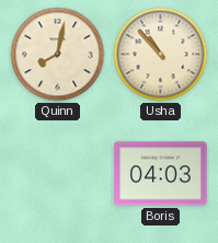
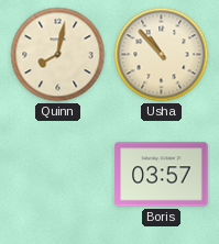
Boris: 04:03 -> 03:57
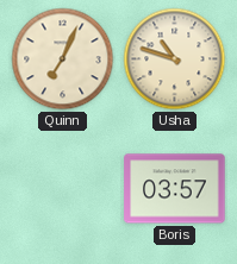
Quinn: 8:02 -> 7:04
Usha: 10:53 -> 10:48
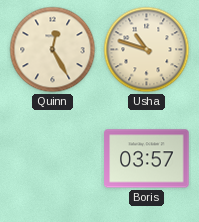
Quinn: 7:04 -> 12:25
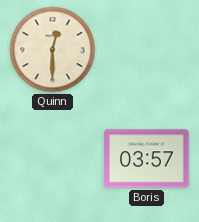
Quinn: 12:25 -> 12:30
Usha: 10:48 -> none
